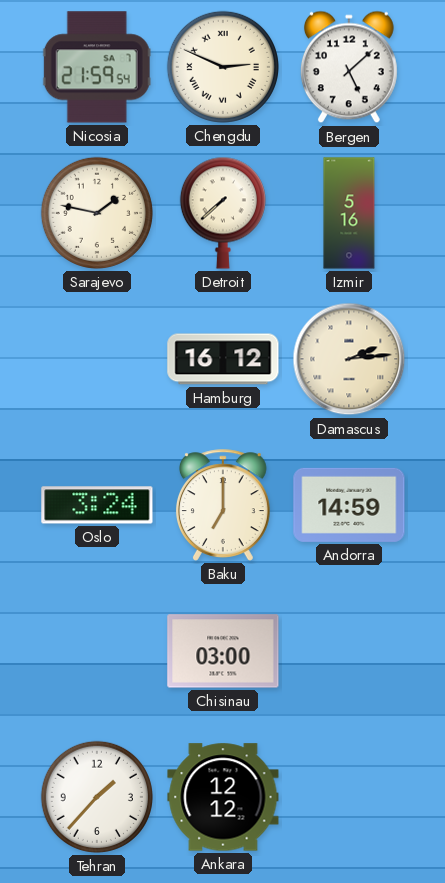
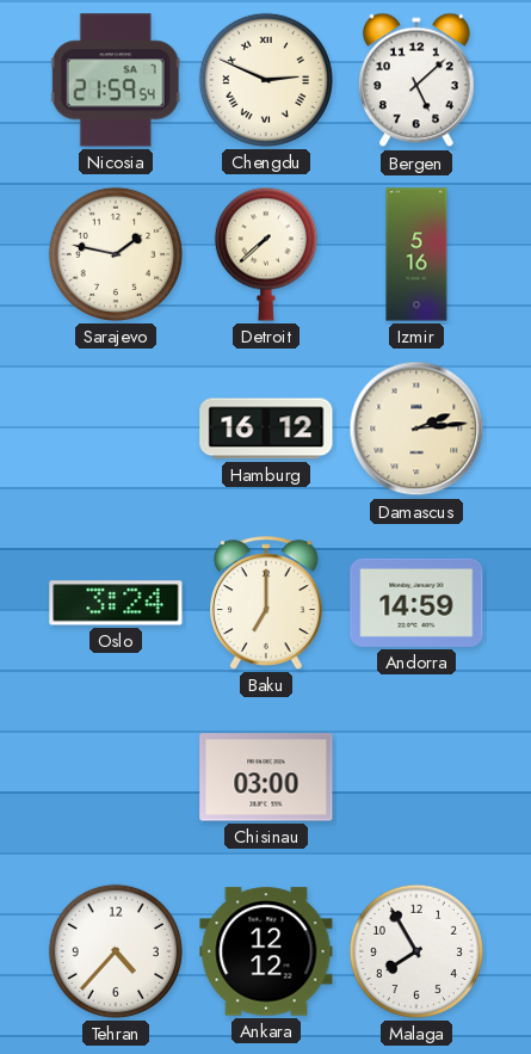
Tehran: 1:37 -> 4:37
Malaga: none -> 7:55
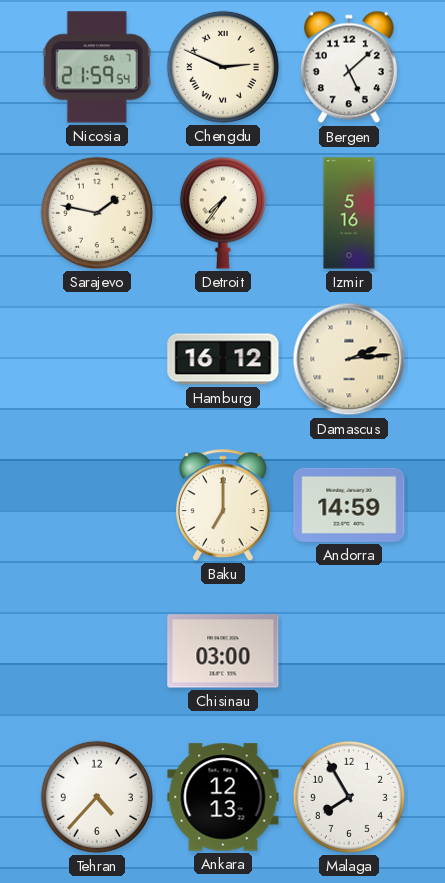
Detroit: 7:38 -> 7:36
Oslo: 3:24 -> none
Ankara: 12:12 -> 12:13
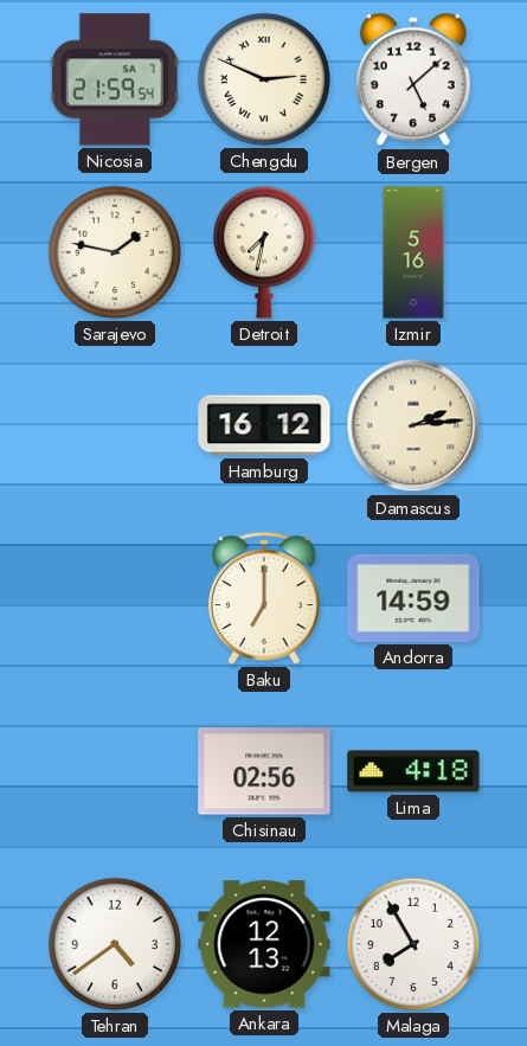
Detroit: 7:36 -> 7:32
Chisinau: 03:00 -> 02:56
Lima: none -> 4:18
Tehran: 4:37 -> 4:39
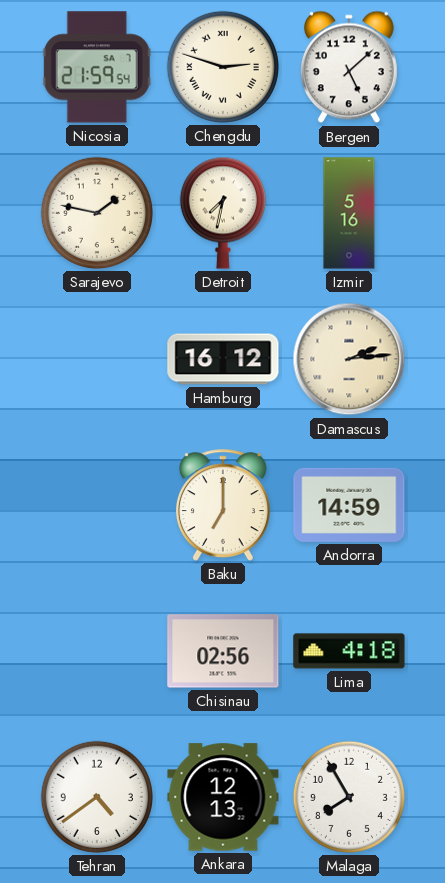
Chengdu: 2:49 -> 2:48
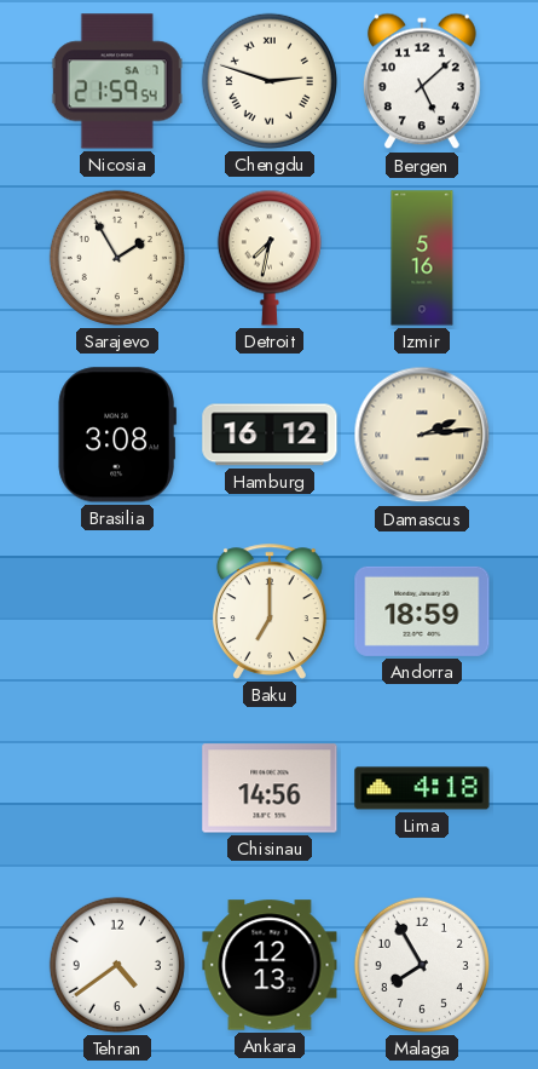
Sarajevo: 1:47 -> 1:55
Brasilia: none -> 3:08
Andorra: 14:59 -> 18:59
Chisinau: 02:56 -> 14:56
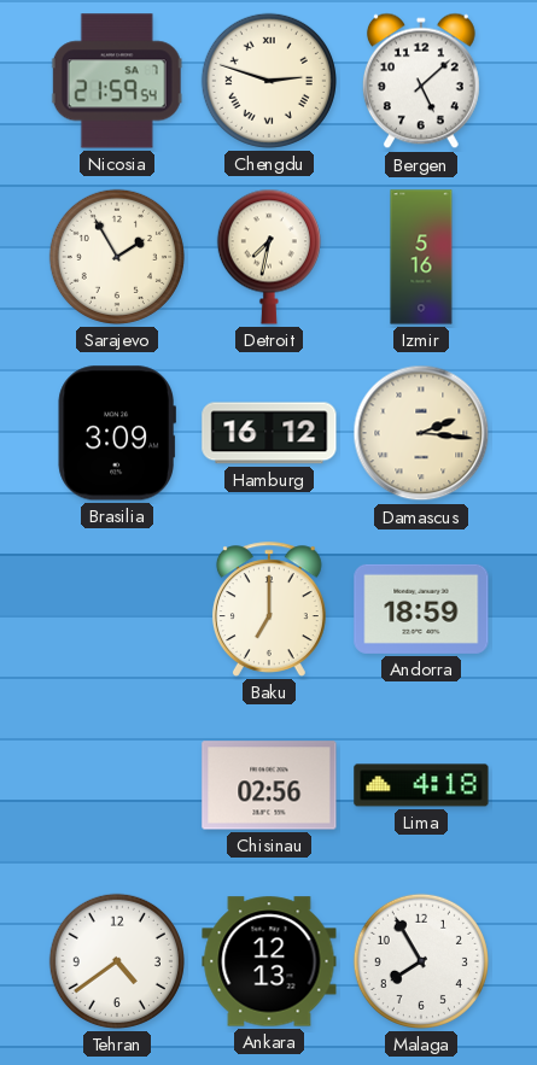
Brasilia: 3:08 -> 3:09
Damascus: 2:14 -> 2:16
Chisinau: 14:56 -> 02:56
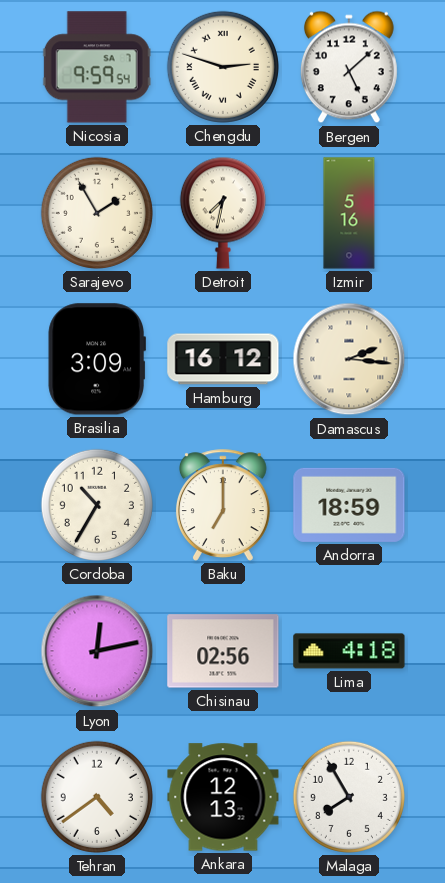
Nicosia: 21:59 -> 9:59
Cordoba: none -> 10:35
Lyon: none -> 12:13
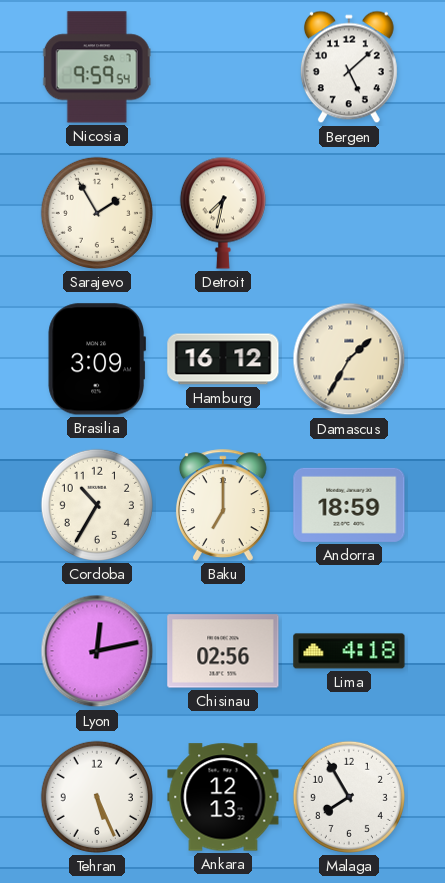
Chengdu: 2:48 -> none
Izmir: 5:16 -> none
Damascus: 2:16 -> 1:35
Tehran: 4:39 -> 5:26
